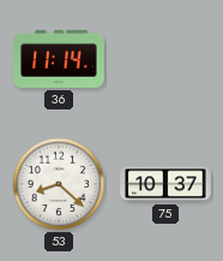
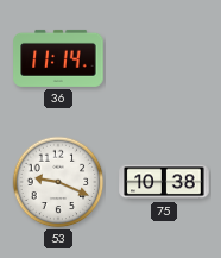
53: 8:22 -> 9:19
75: 10:37 -> 10:38
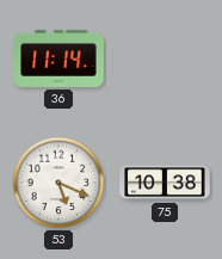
53: 9:19 -> 5:19
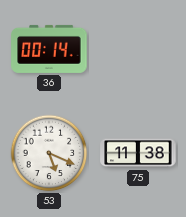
36: 11:14 -> 00:14
75: 10:38 -> 11:38
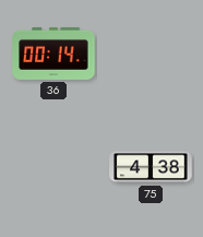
53: 5:19 -> none
75: 11:38 -> 4:38
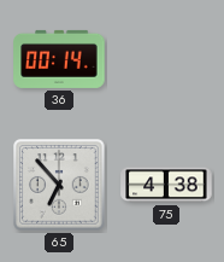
65: none -> 6:53
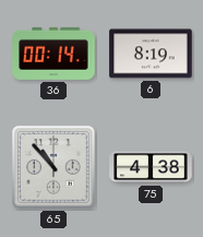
6: none -> 8:19
65: 6:53 -> 10:53
